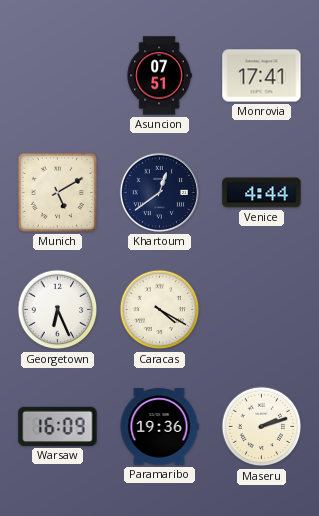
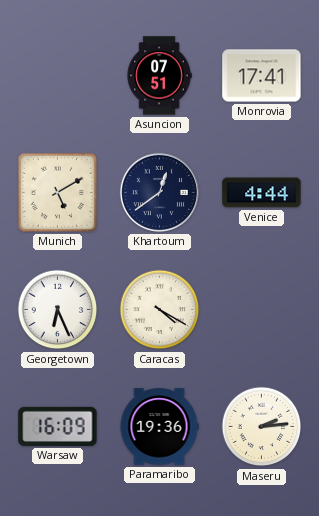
Maseru: 2:12 -> 2:14
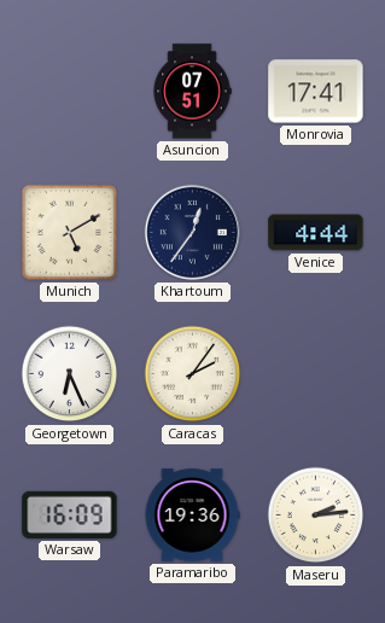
Khartoum: 12:39 -> 12:36
Caracas: 4:20 -> 2:06
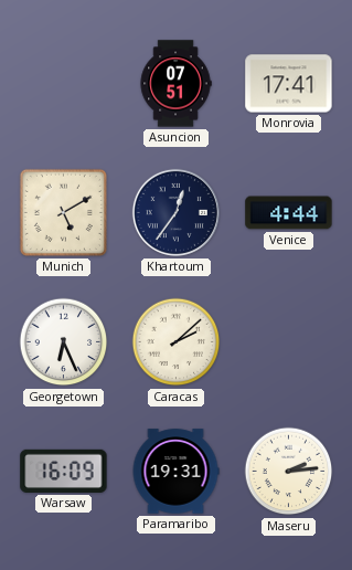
Caracas: 2:06 -> 2:08
Paramaribo: 19:36 -> 19:31
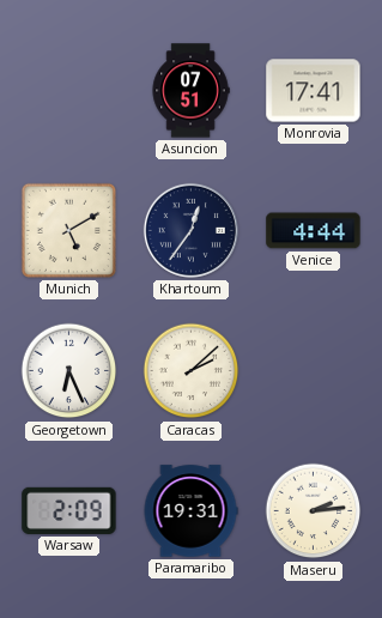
Warsaw: 16:09 -> 2:09
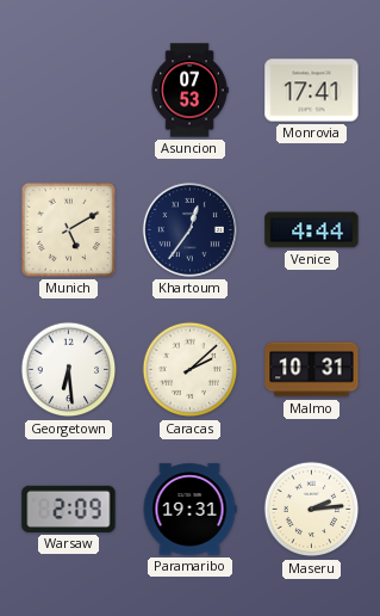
Asuncion: 07:51 -> 07:53
Georgetown: 6:26 -> 6:29
Malmo: none -> 10:31
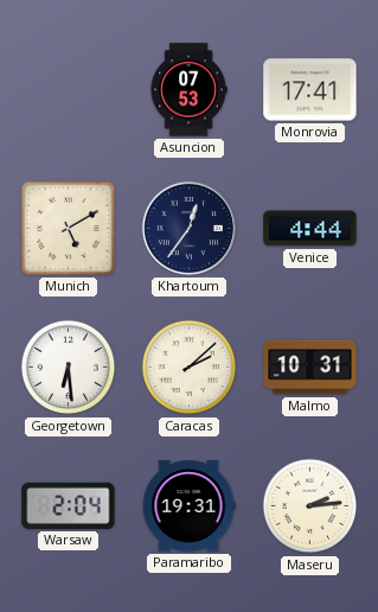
Warsaw: 2:09 -> 2:04
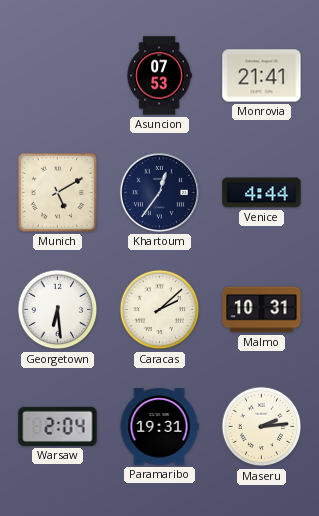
Monrovia: 17:41 -> 21:41
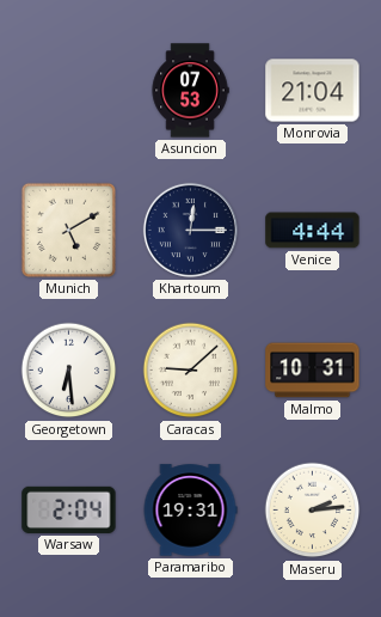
Monrovia: 21:41 -> 21:04
Khartoum: 12:36 -> 12:15
Caracas: 2:08 -> 9:08
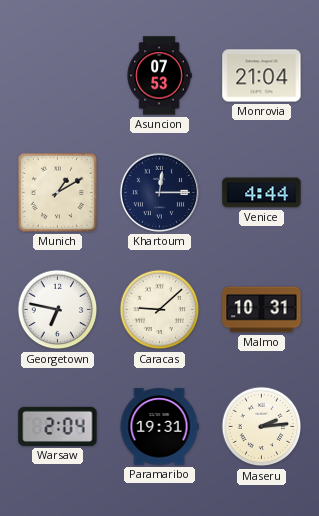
Munich: 5:10 -> 1:10
Georgetown: 6:29 -> 6:47
